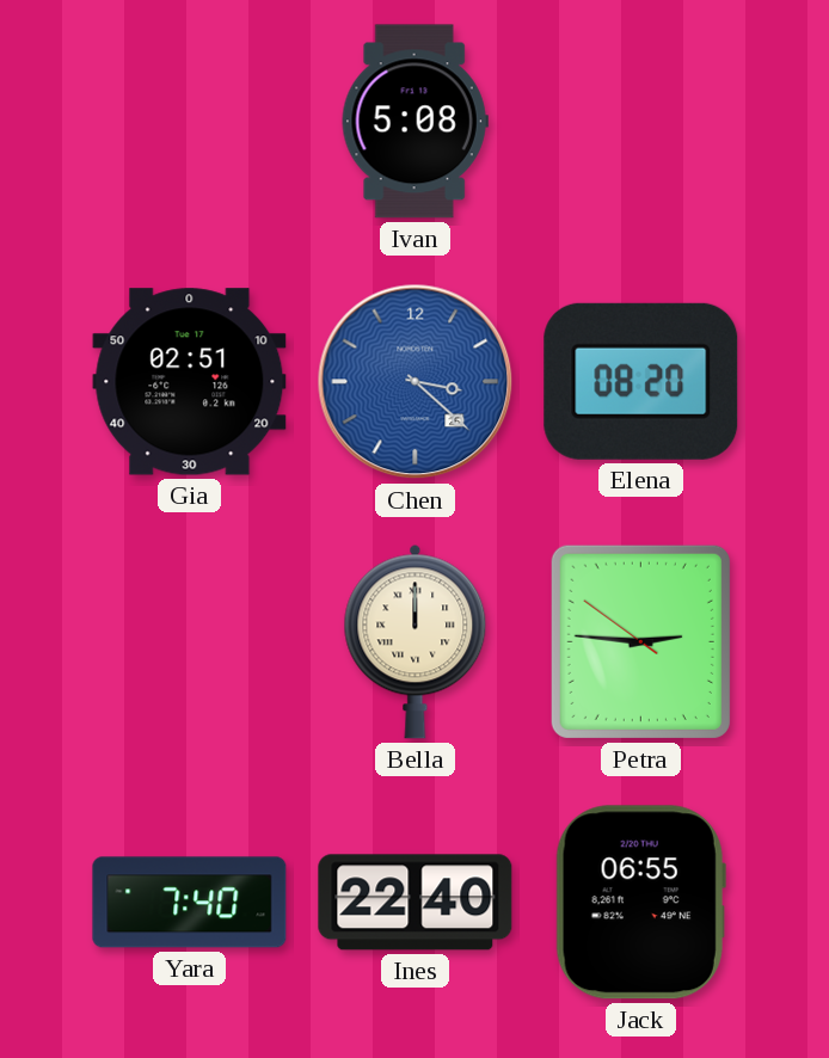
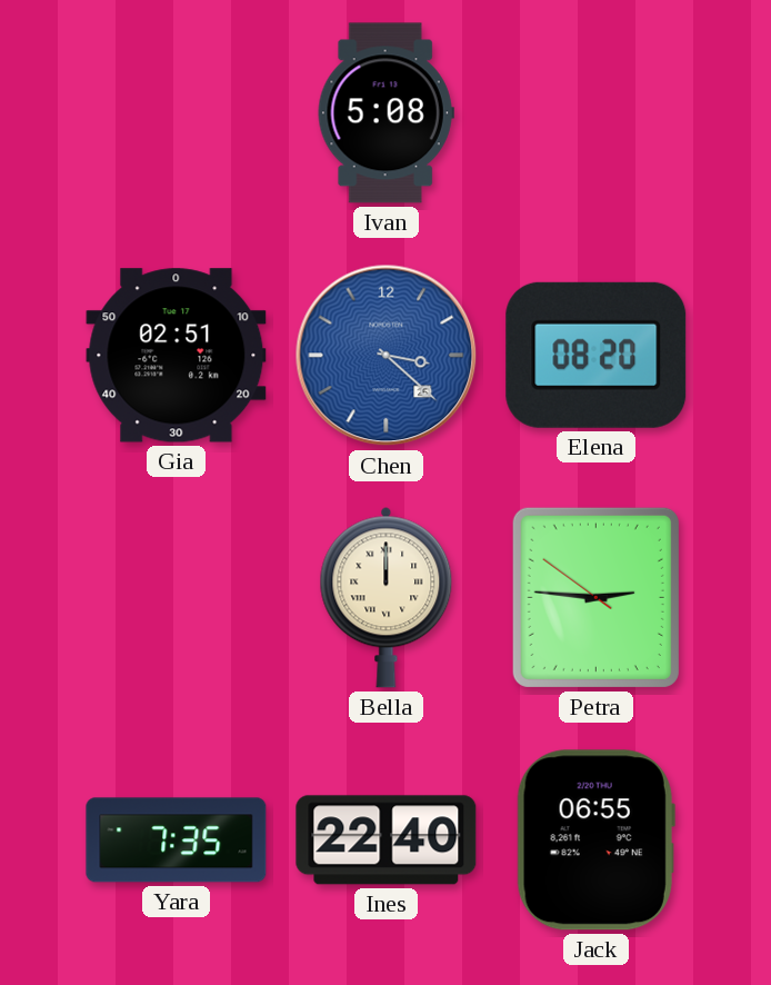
Yara: 7:40 -> 7:35
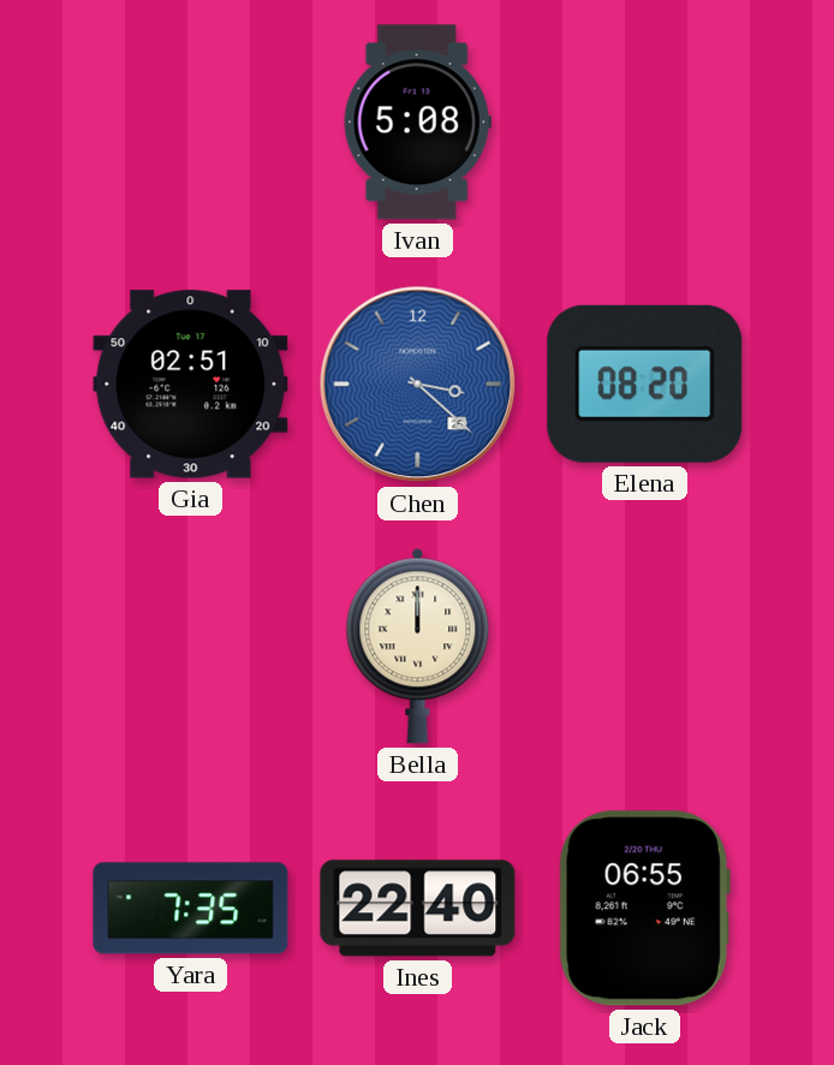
Petra: 2:45 -> none
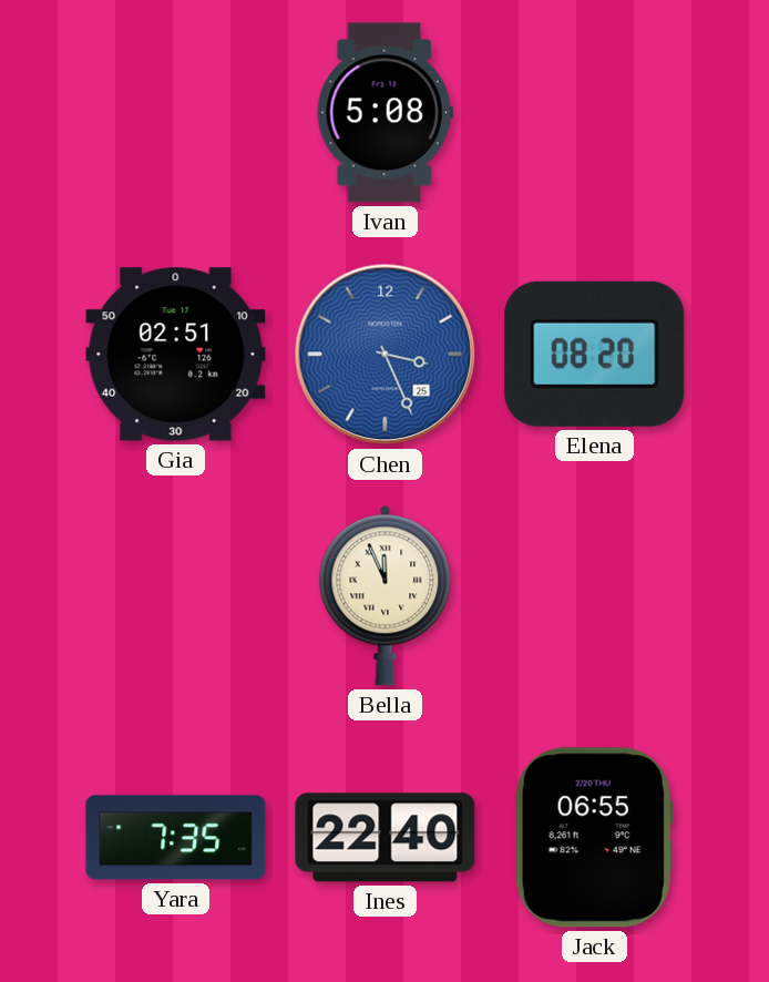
Chen: 3:22 -> 3:26
Bella: 12:00 -> 11:56
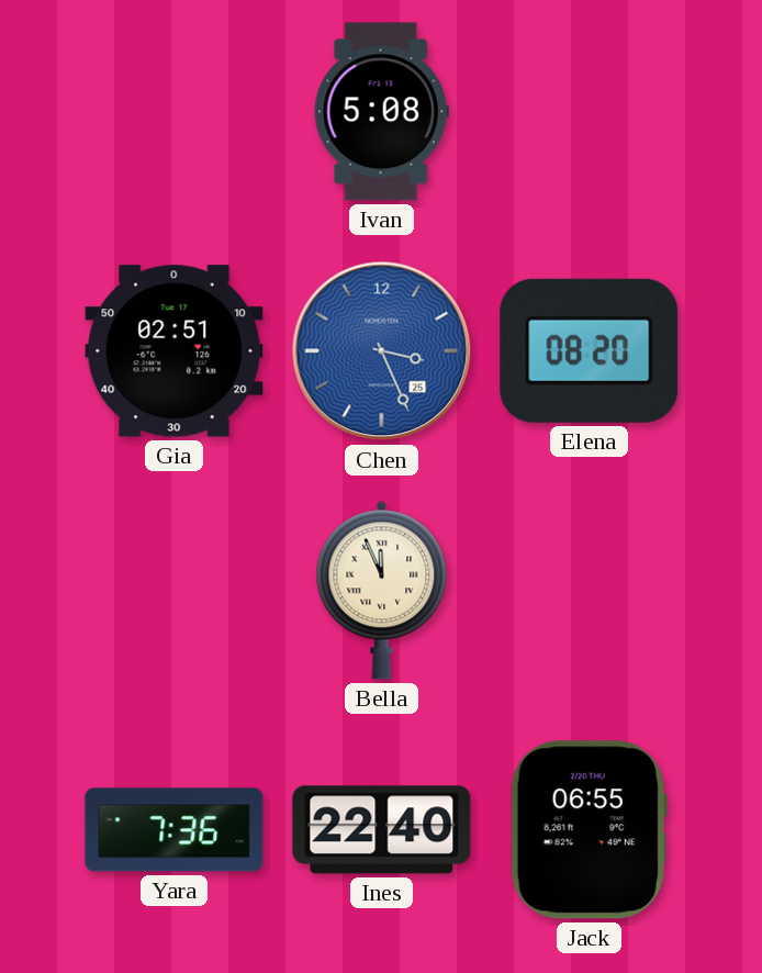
Yara: 7:35 -> 7:36
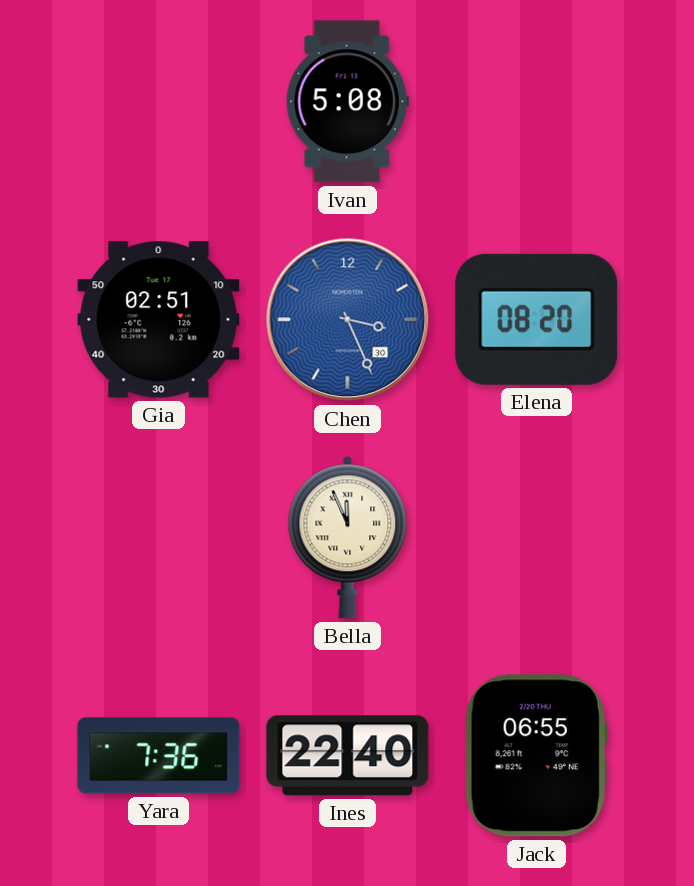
Chen date: 25 -> 30
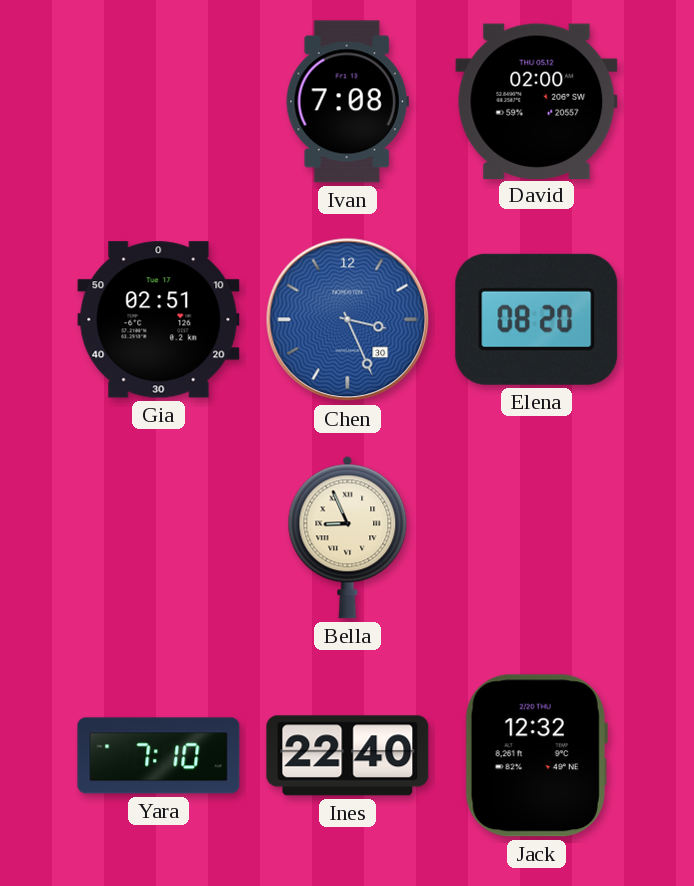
Ivan: 5:08 -> 7:08
David: none -> 02:00
Bella: 11:56 -> 8:56
Yara: 7:36 -> 7:10
Jack: 06:55 -> 12:32
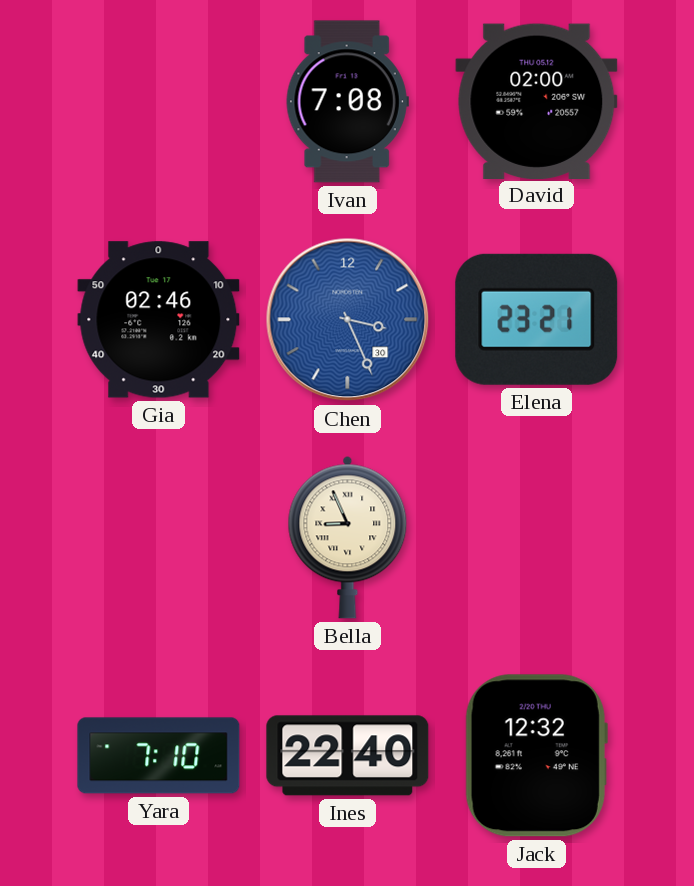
Gia: 02:51 -> 02:46
Elena: 08:20 -> 23:21
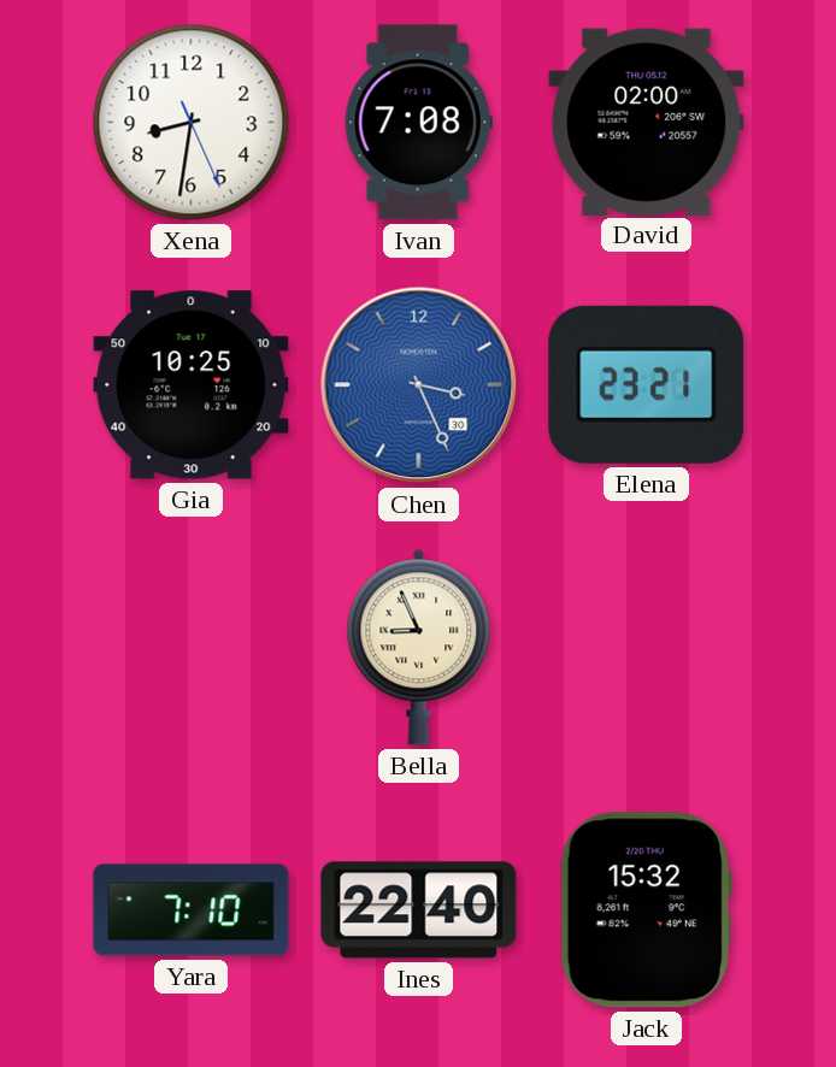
Xena: none -> 8:31
Gia: 02:46 -> 10:25
Jack: 12:32 -> 15:32
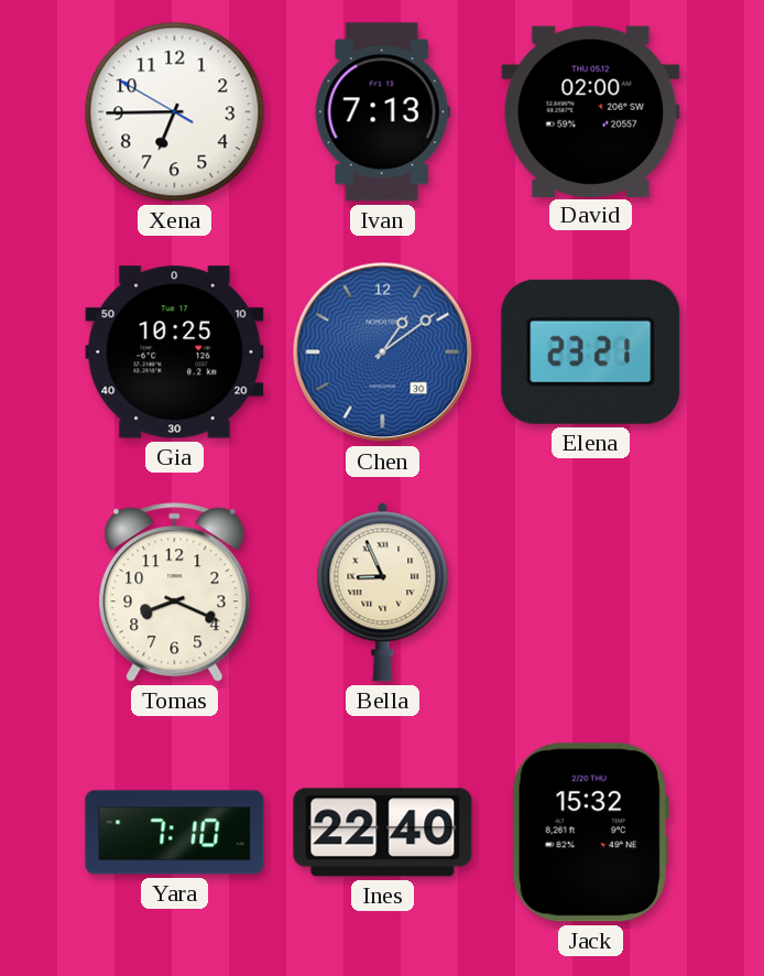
Xena: 8:31 -> 6:44
Ivan: 7:08 -> 7:13
Chen: 3:26 -> 1:09
Tomas: none -> 8:19
